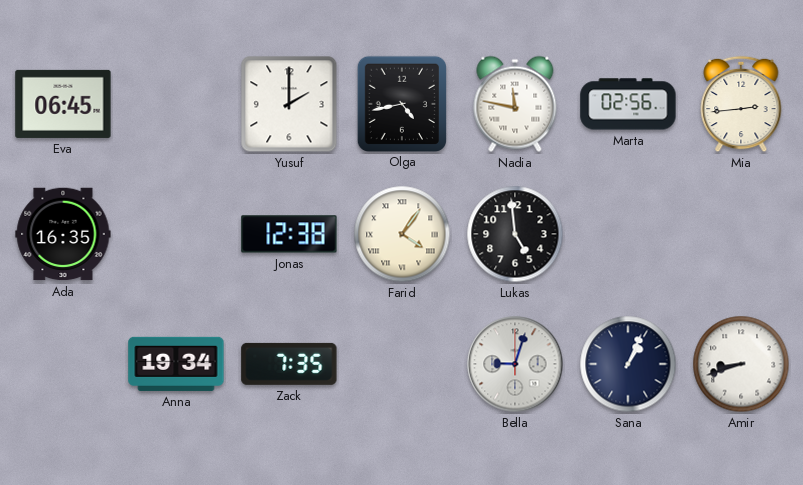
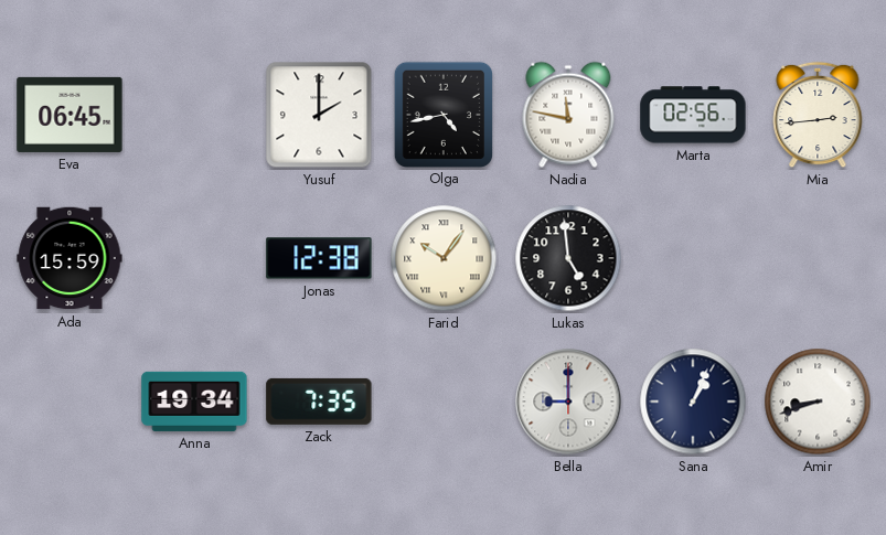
Ada: 16:35 -> 15:59
Farid: 4:06 -> 10:06
Bella: 9:03 -> 9:00
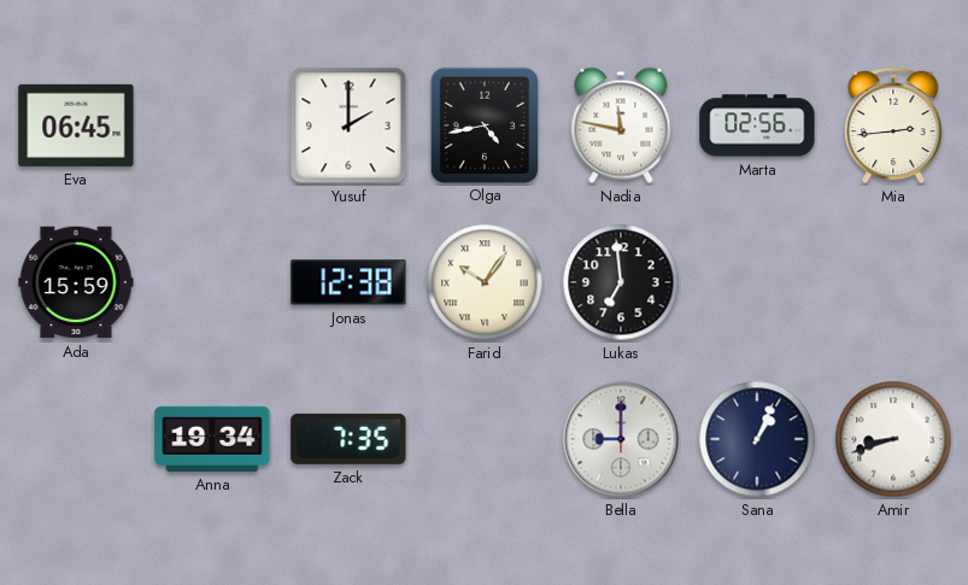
Lukas: 4:59 -> 6:59
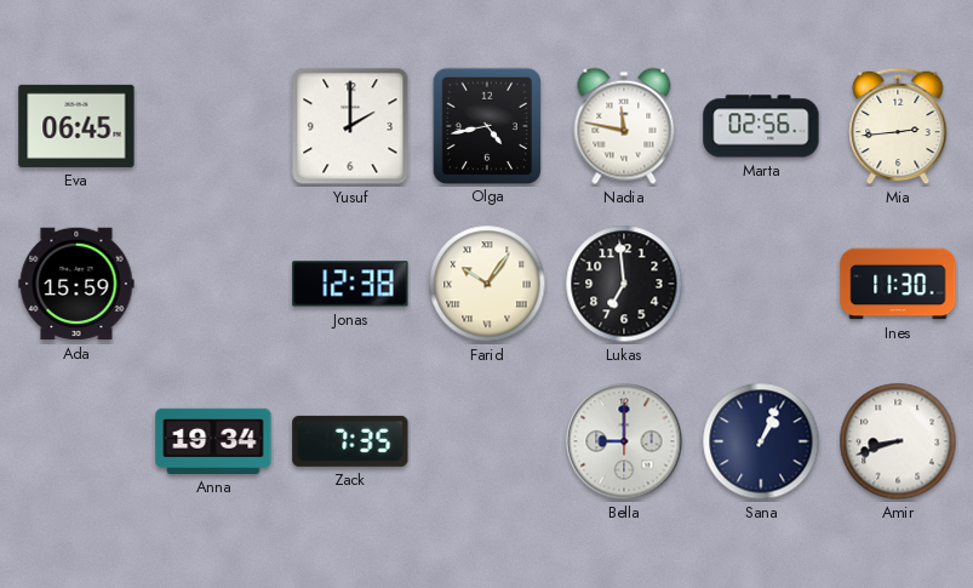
Ines: none -> 11:30
